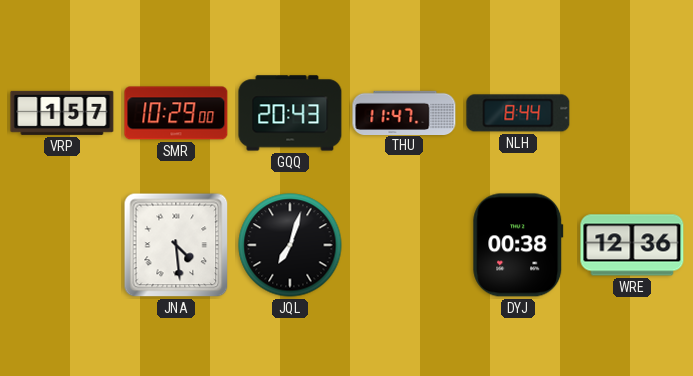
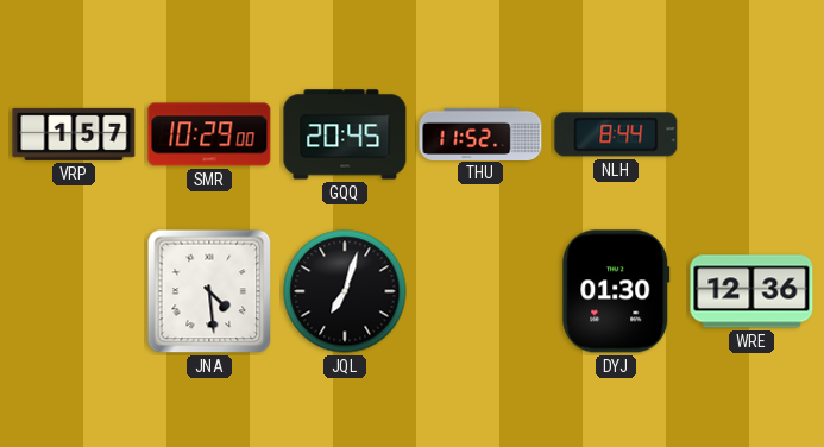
GQQ: 20:43 -> 20:45
THU: 11:47 -> 11:52
DYJ: 00:38 -> 01:30
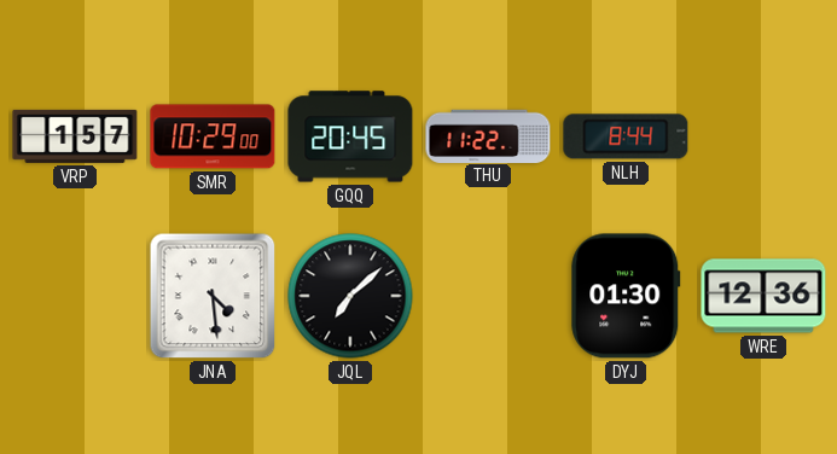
THU: 11:52 -> 11:22
JQL: 7:03 -> 7:08
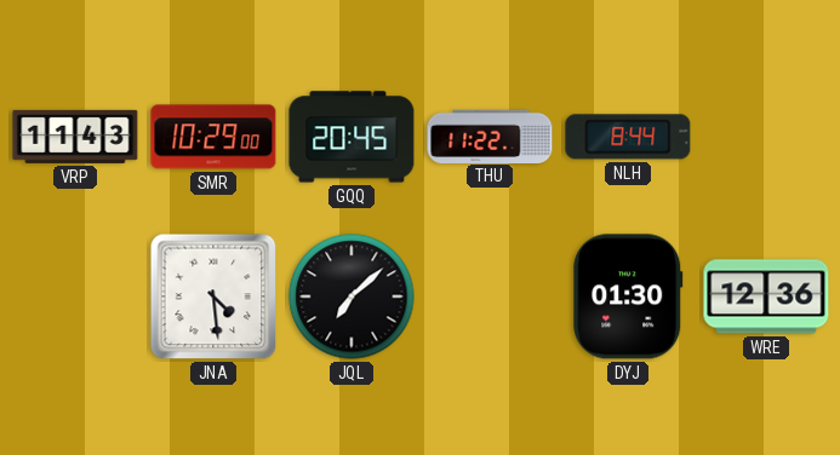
VRP: 1:57 -> 11:43
